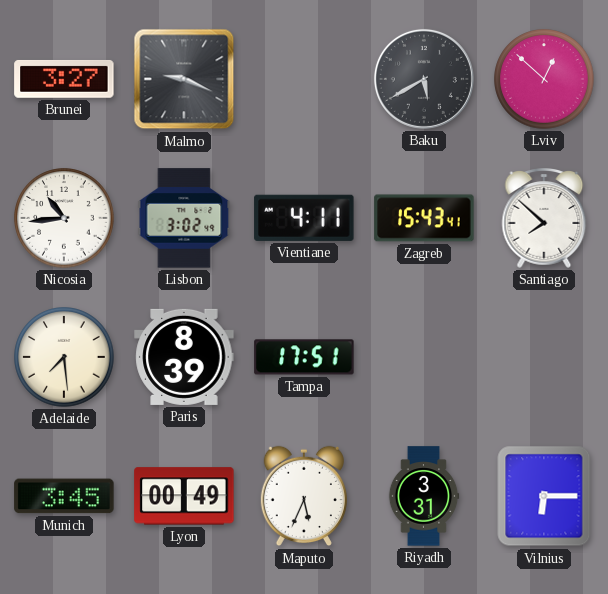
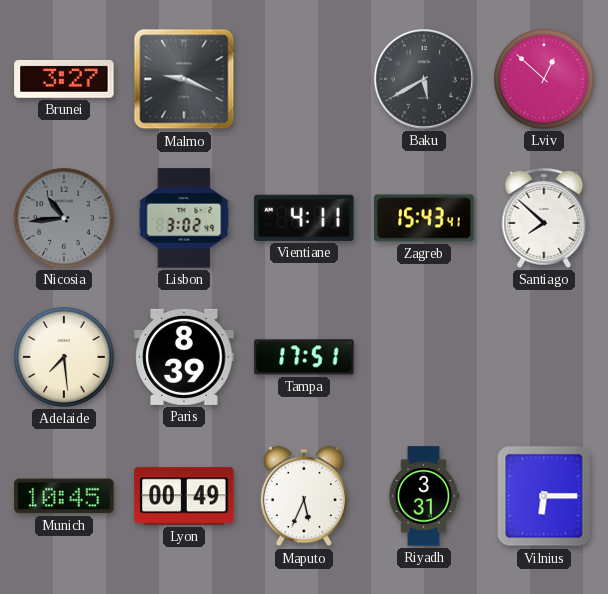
Nicosia dial: white -> grey
Munich: 3:45 -> 10:45
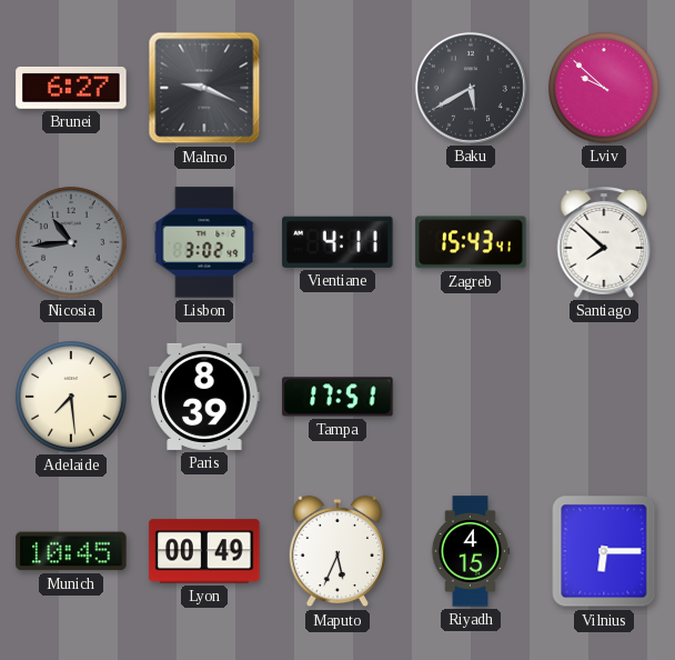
Brunei: 3:27 -> 6:27
Lviv: 12:52 -> 9:52
Riyadh: 3:31 -> 4:15
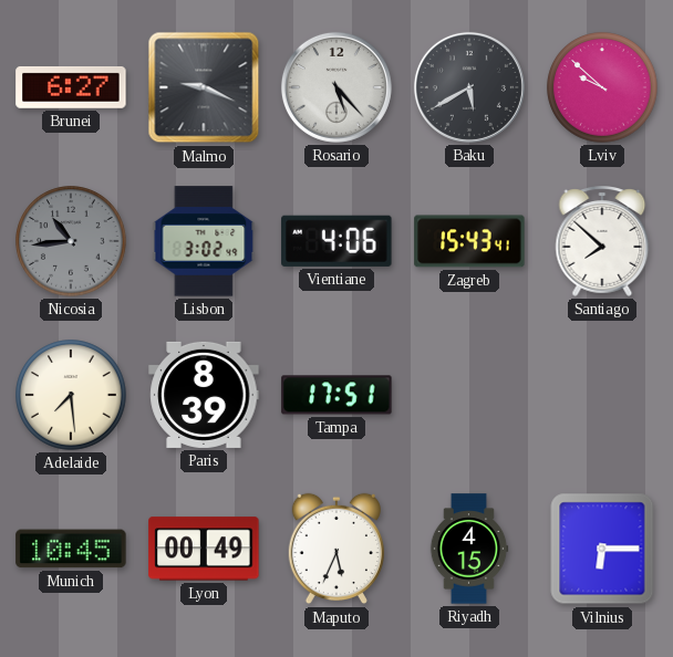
Rosario: none -> 5:23
Vientiane: 4:11 -> 4:06
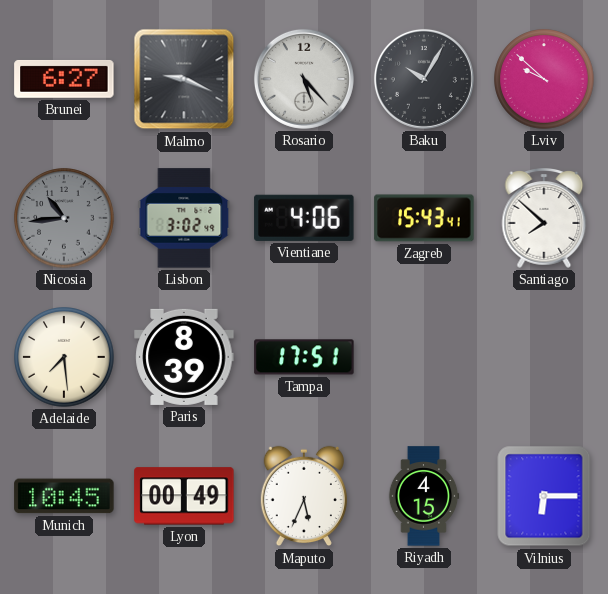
Baku: 5:40 -> 10:05
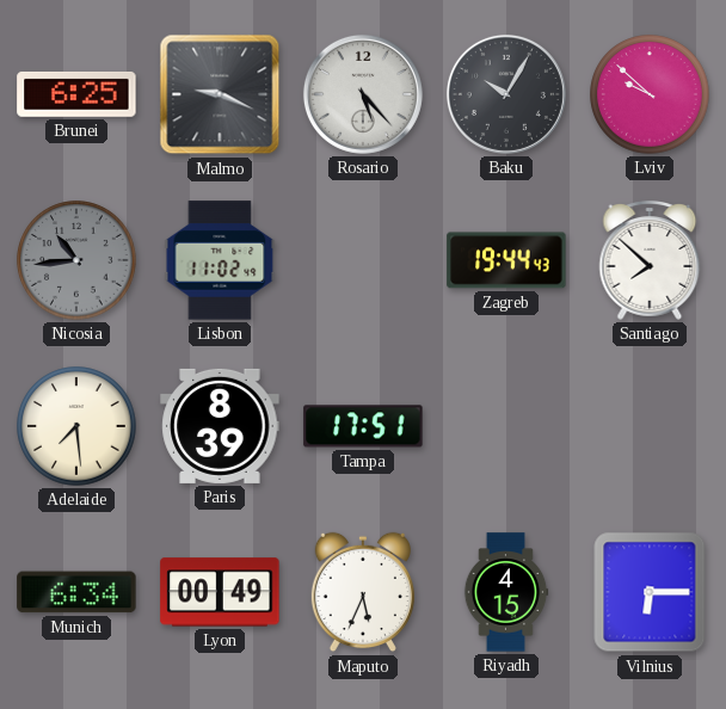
Brunei: 6:27 -> 6:25
Lisbon: 3:02 -> 11:02
Vientiane: 4:06 -> none
Zagreb: 15:43 -> 19:44
Munich: 10:45 -> 6:34
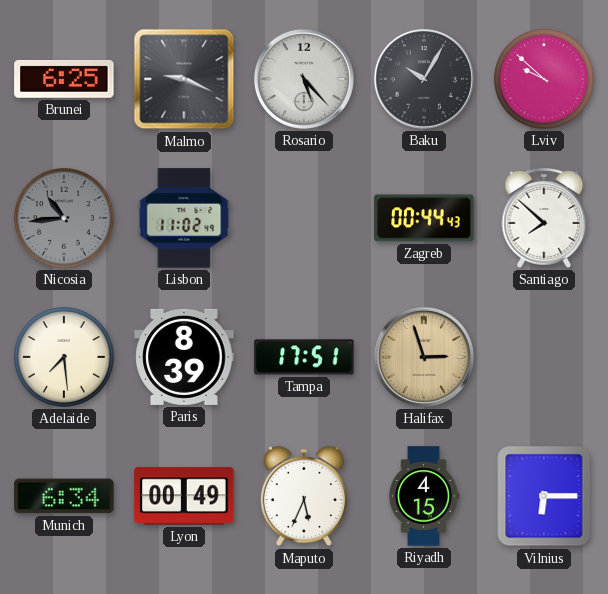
Zagreb: 19:44 -> 00:44
Halifax: none -> 2:57
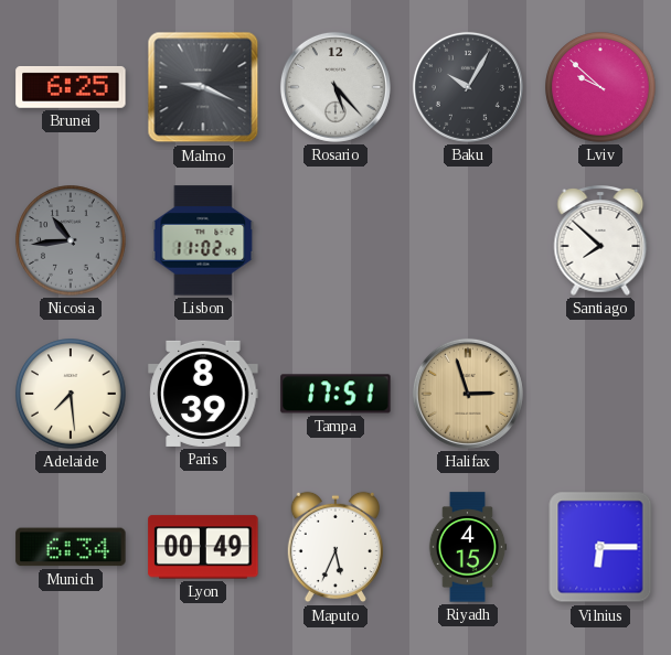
Zagreb: 00:44 -> none
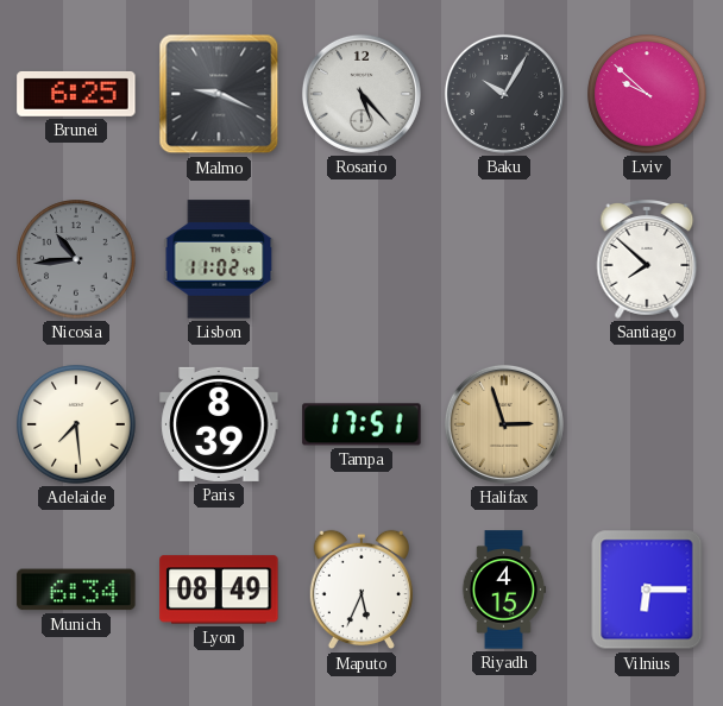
Lyon: 00:49 -> 08:49
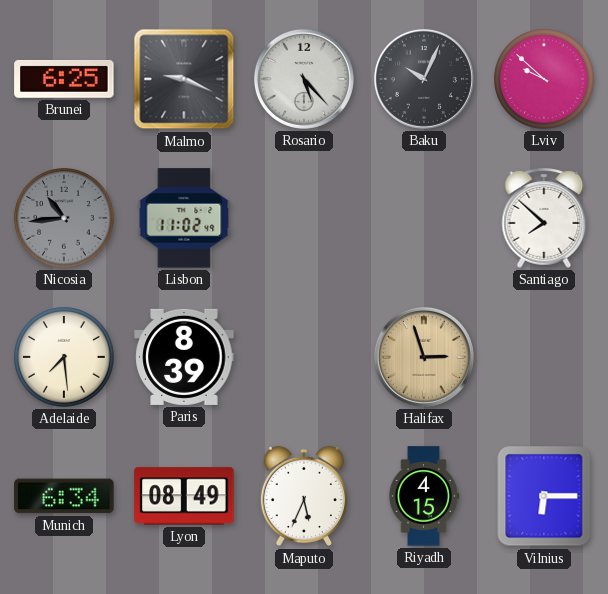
Baku: 10:05 -> 10:04
Tampa: 17:51 -> none
